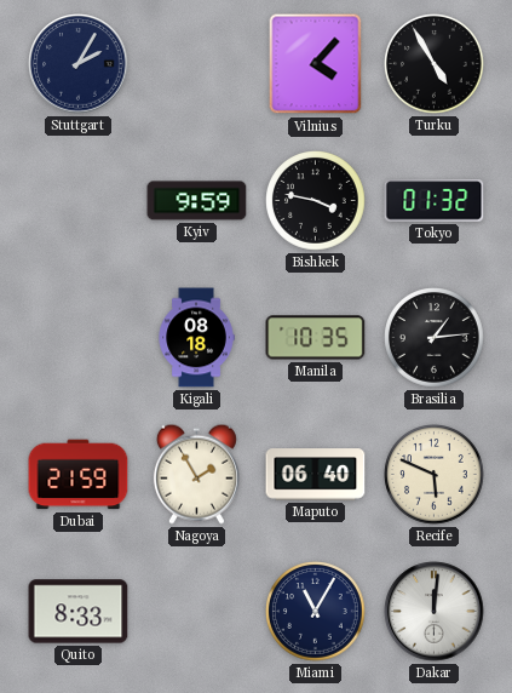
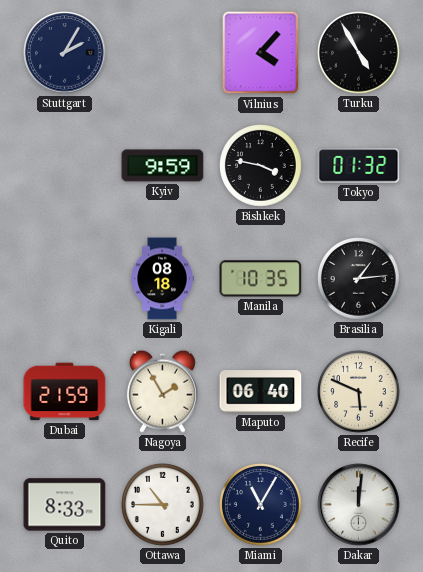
Ottawa: none -> 10:45
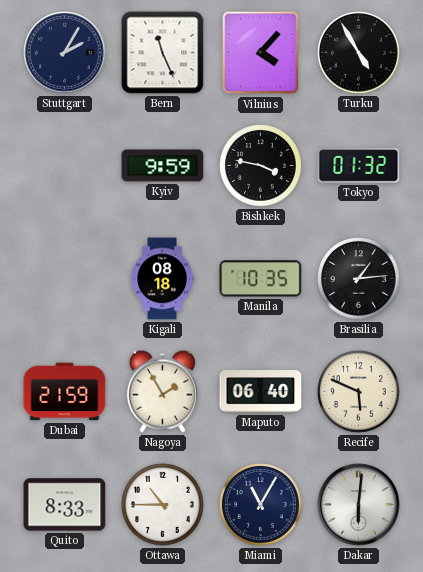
Bern: none -> 11:26
Dakar: 12:01 -> 6:01
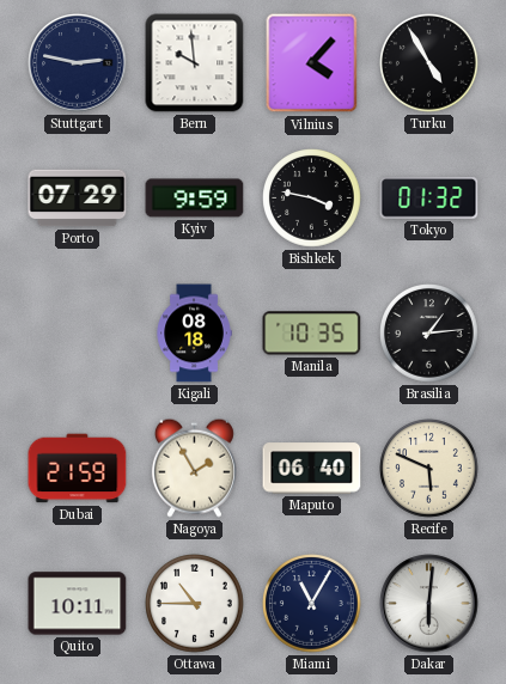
Stuttgart: 2:05 -> 2:47
Bern: 11:26 -> 9:59
Porto: none -> 07:29
Quito: 8:33 -> 10:11
